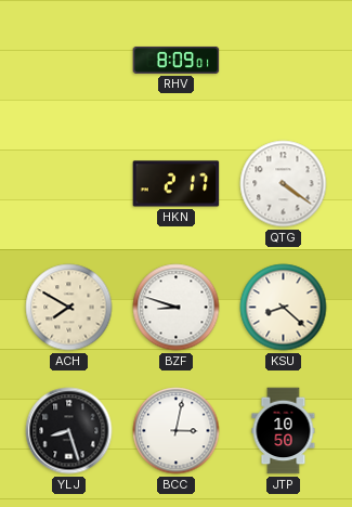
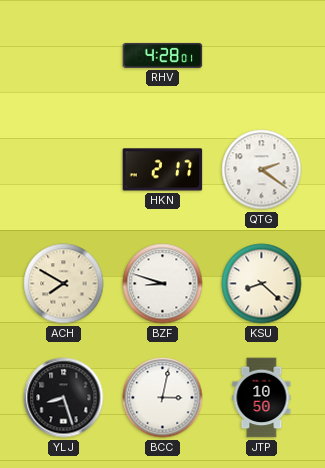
RHV: 8:09 -> 4:28
QTG: 4:21 -> 2:21
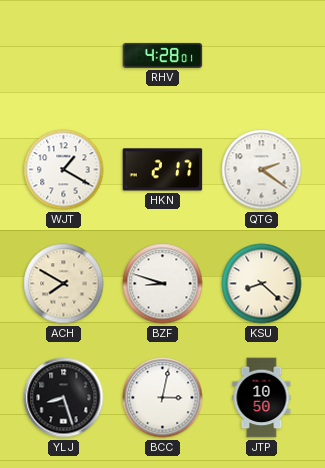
WJT: none -> 1:20
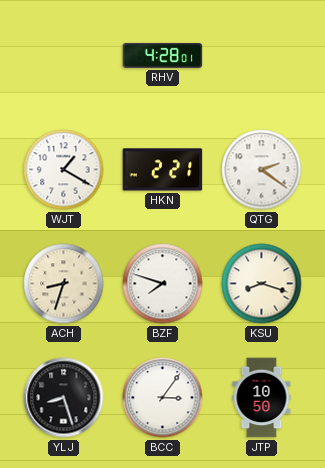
HKN: 2:17 -> 2:21
ACH: 7:50 -> 8:33
BZF: 8:48 -> 7:48
KSU: 8:22 -> 8:18
BCC: 3:02 -> 3:06
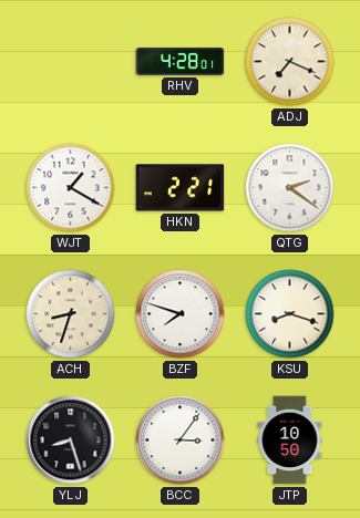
ADJ: none -> 7:19
